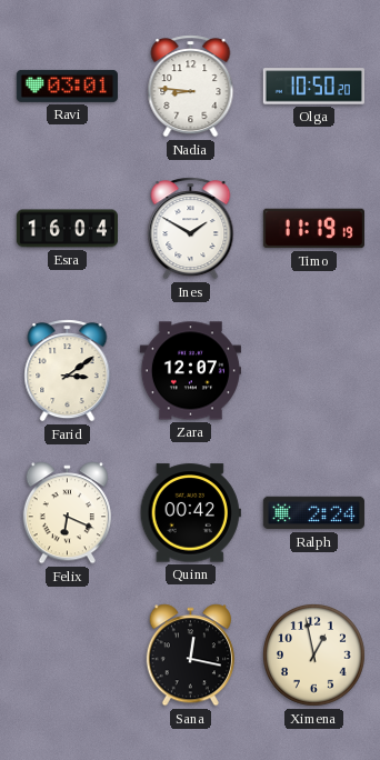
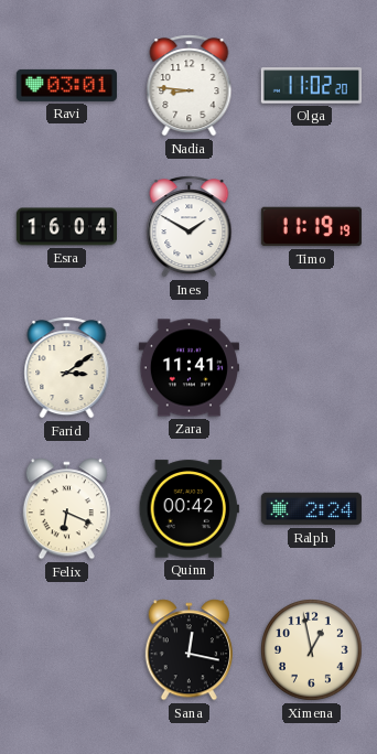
Olga: 10:50 -> 11:02
Zara: 12:07 -> 11:41
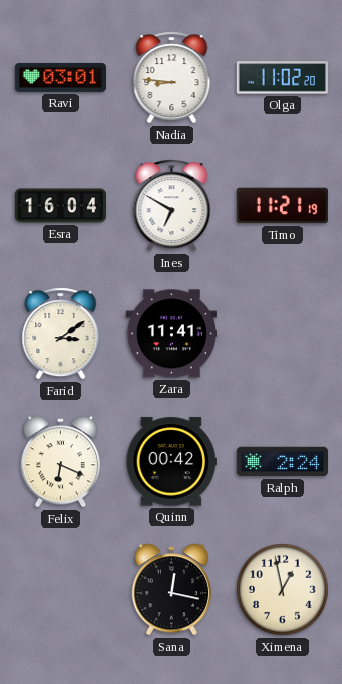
Ines: 1:50 -> 6:50
Timo: 11:19 -> 11:21
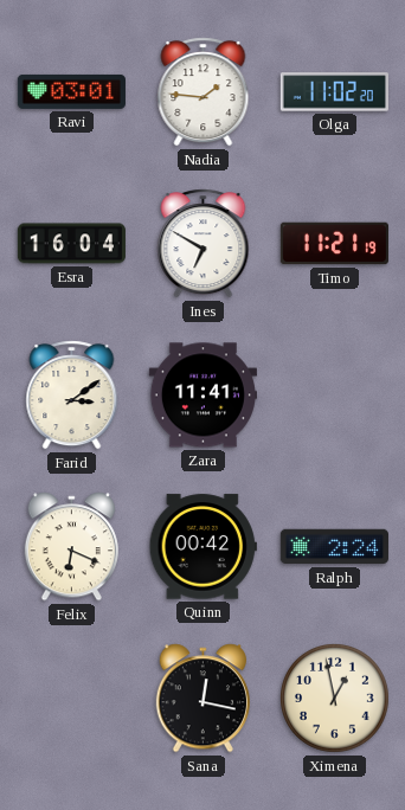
Nadia: 8:46 -> 1:46
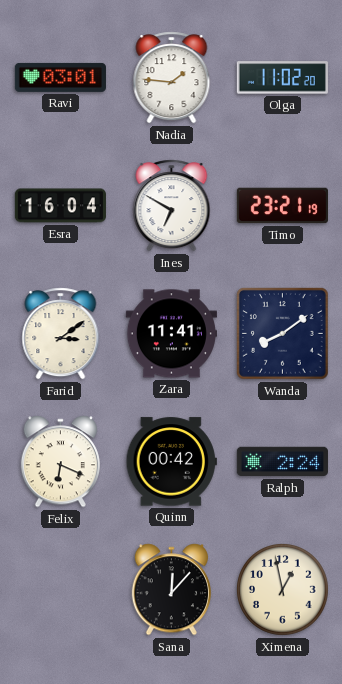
Timo: 11:21 -> 23:21
Wanda: none -> 8:09
Sana: 12:17 -> 12:07
